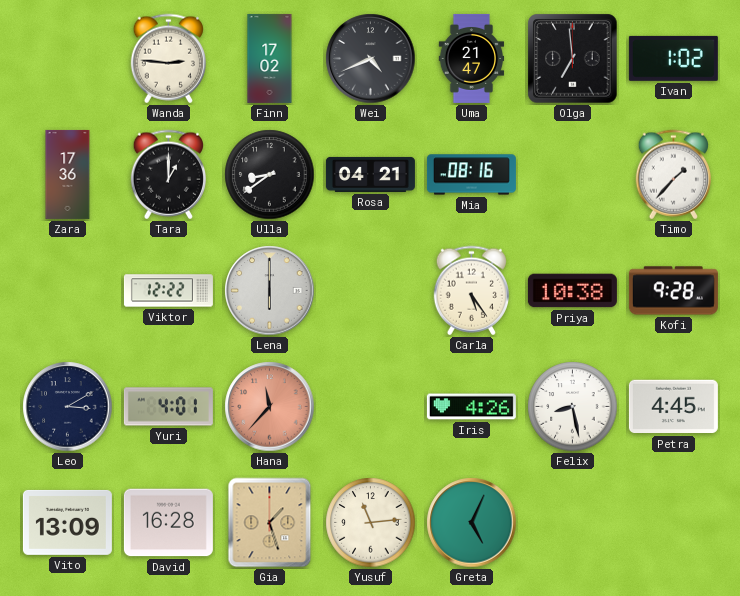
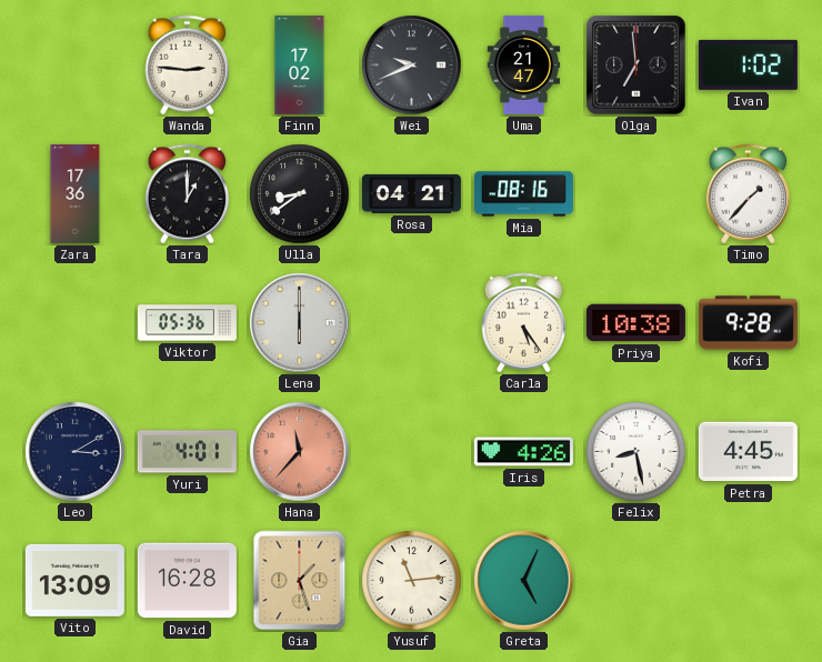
Wei: 4:41 -> 9:41
Viktor: 12:22 -> 05:36
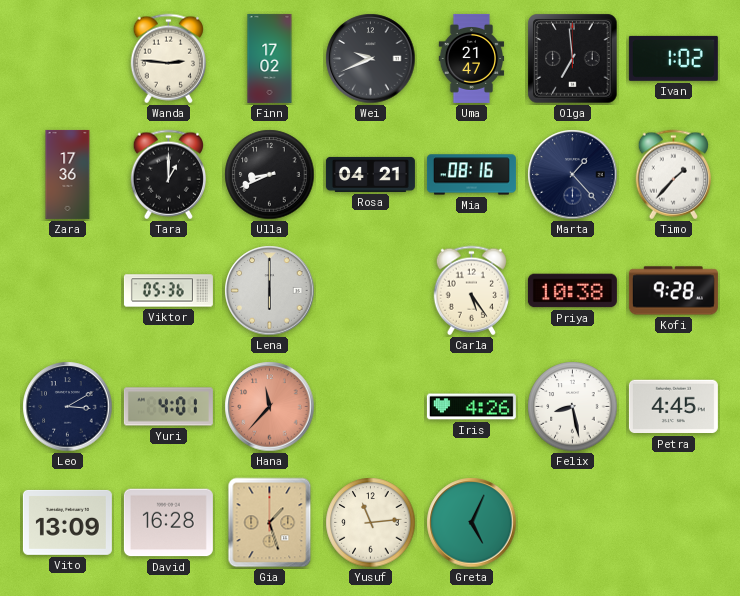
Ulla: 8:39 -> 8:41
Marta: none -> 1:23
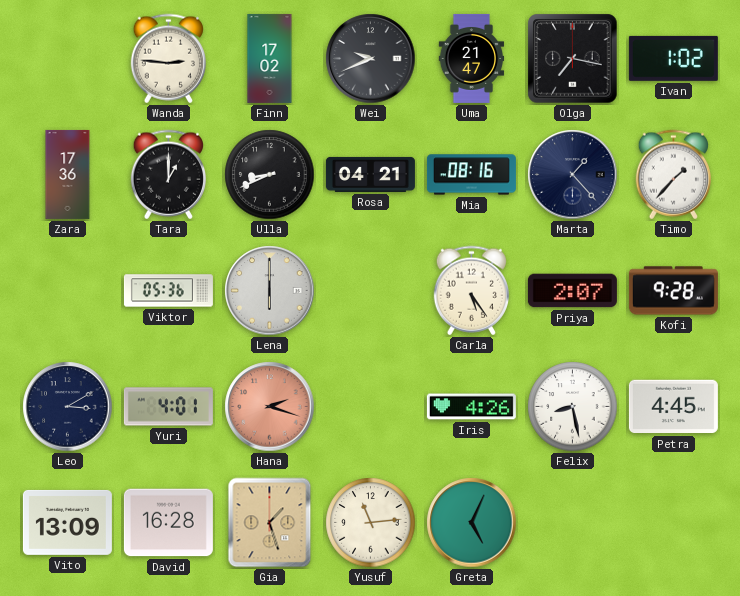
Olga: 6:59 -> 7:17
Priya: 10:38 -> 2:07
Hana: 11:37 -> 2:18
